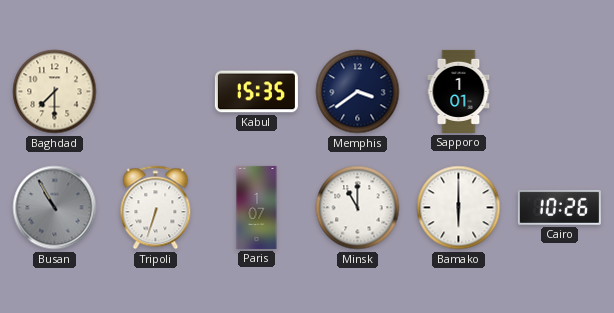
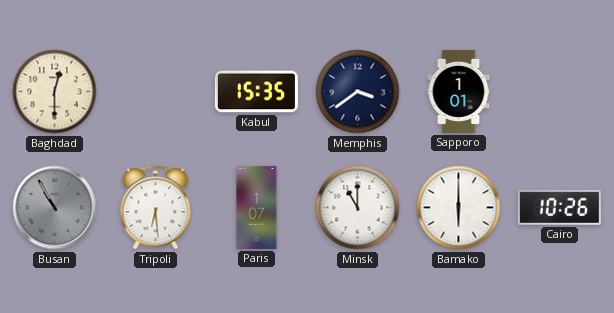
Baghdad: 7:30 -> 12:30
Tripoli: 6:33 -> 6:29
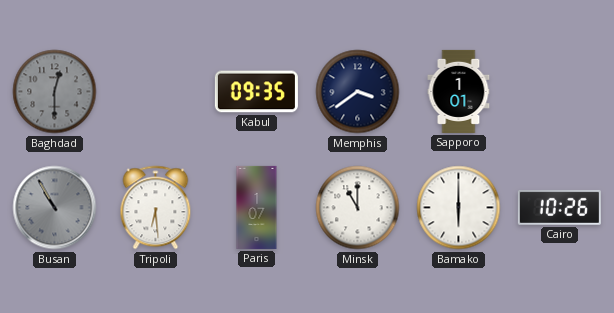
Baghdad dial: cream -> grey
Kabul: 15:35 -> 09:35
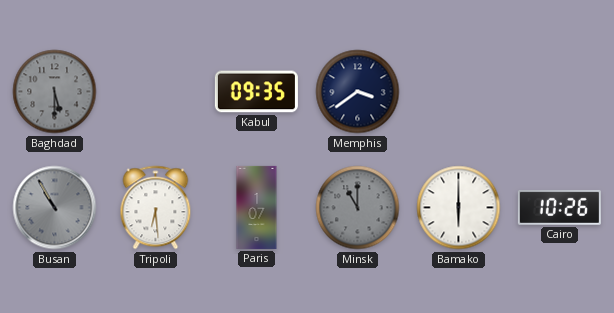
Baghdad: 12:30 -> 5:30
Sapporo: 1:01 -> none
Minsk dial: white -> grey
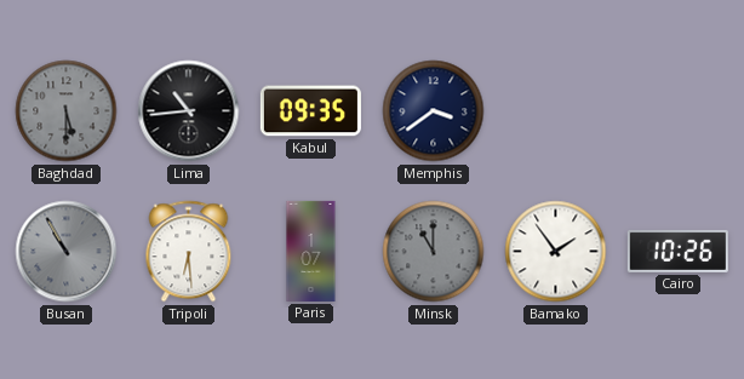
Lima: none -> 10:44
Bamako: 6:00 -> 1:54
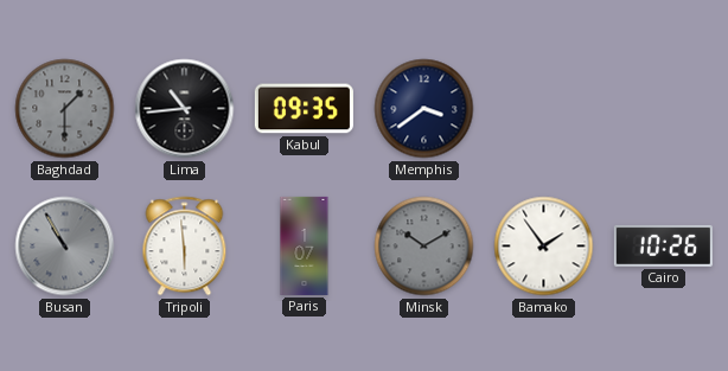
Baghdad: 5:30 -> 1:30
Tripoli: 6:29 -> 5:59
Minsk: 11:00 -> 10:10
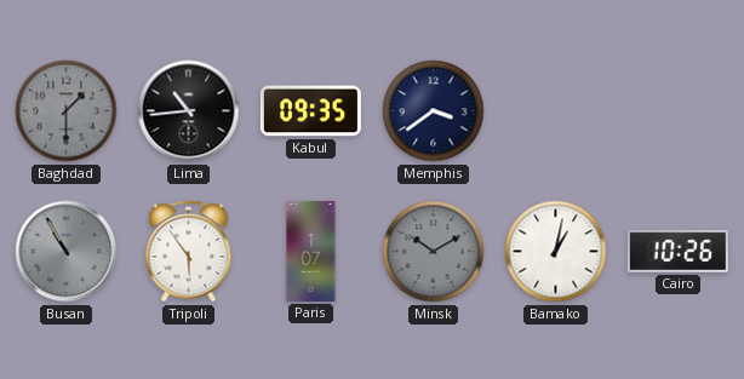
Tripoli: 5:59 -> 5:54
Bamako: 1:54 -> 1:02
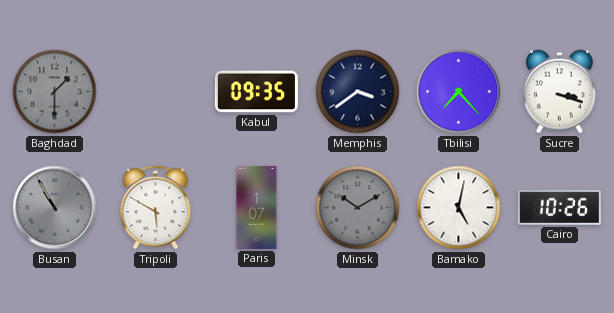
Lima: 10:44 -> none
Tbilisi: none -> 7:23
Sucre: none -> 3:18
Tripoli: 5:54 -> 5:50
Bamako: 1:02 -> 5:02
